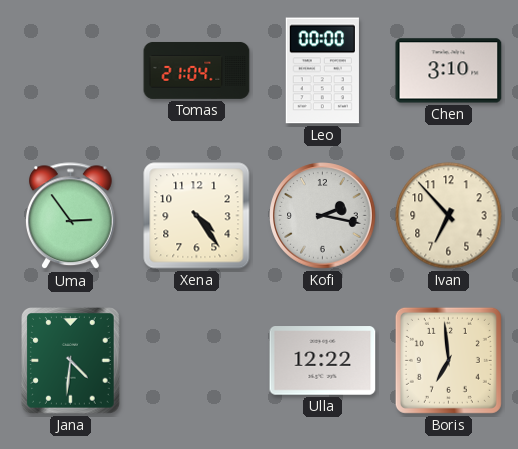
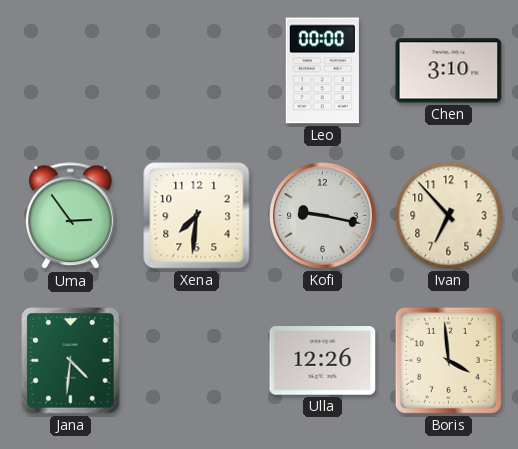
Tomas: 21:04 -> none
Xena: 4:24 -> 7:31
Kofi: 2:17 -> 9:17
Ulla: 12:22 -> 12:26
Boris: 6:59 -> 3:59
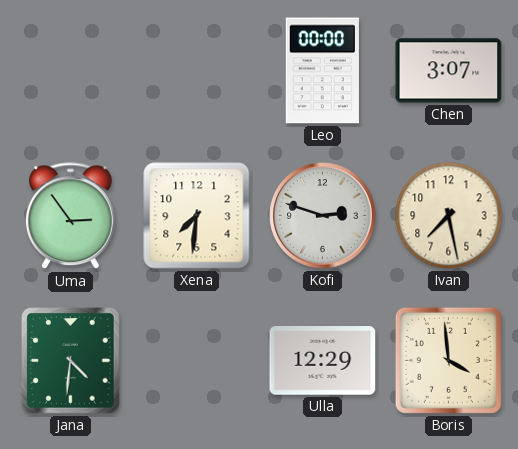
Chen: 3:10 -> 3:07
Kofi: 9:17 -> 2:48
Ivan: 6:53 -> 7:28
Ulla: 12:26 -> 12:29
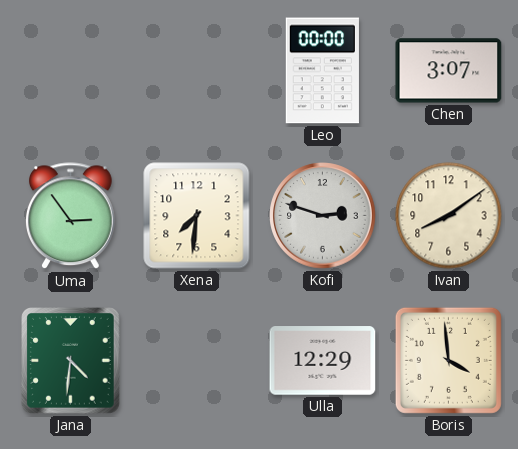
Ivan: 7:28 -> 8:09
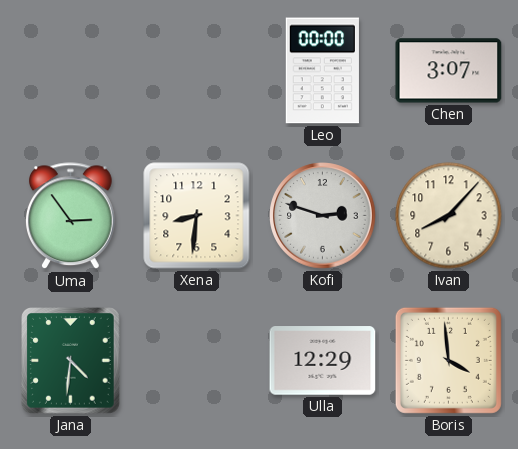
Xena: 7:31 -> 8:31
Ivan: 8:09 -> 8:07
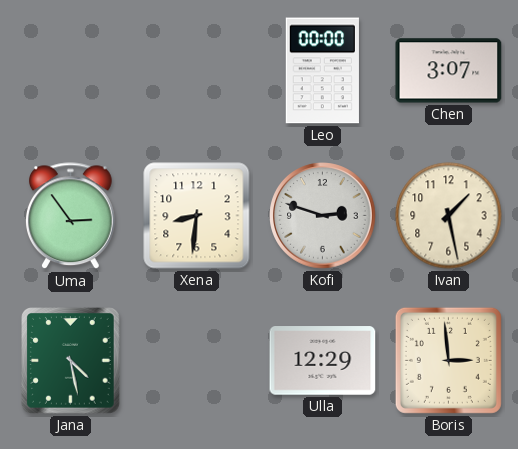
Ivan: 8:07 -> 1:28
Jana: 4:31 -> 4:28
Boris: 3:59 -> 2:59
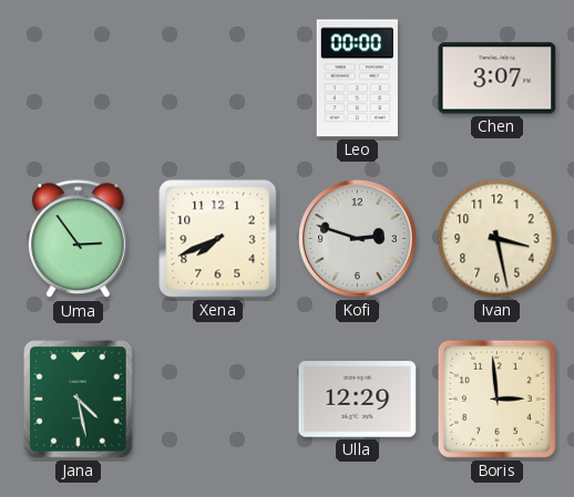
Xena: 8:31 -> 7:41
Ivan: 1:28 -> 3:28
